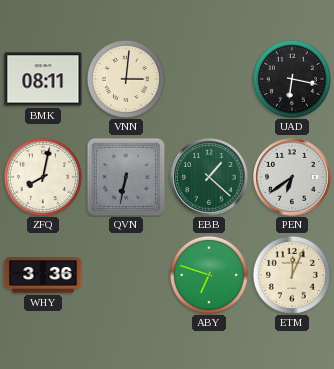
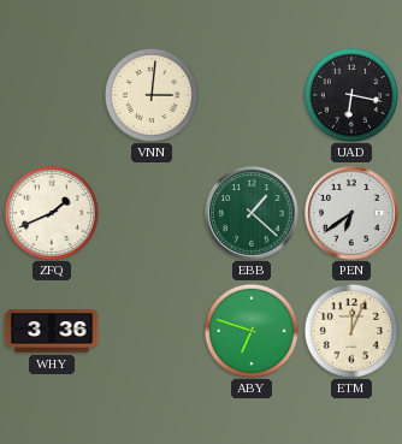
BMK: 08:11 -> none
ZFQ: 8:02 -> 1:41
QVN: 6:32 -> none
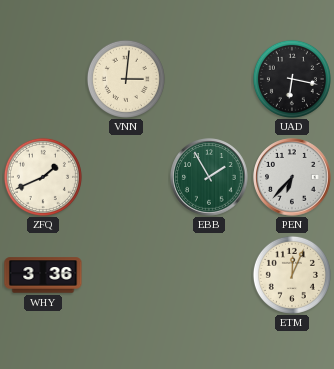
EBB: 1:22 -> 1:55
PEN: 6:39 -> 6:37
ABY: 6:48 -> none
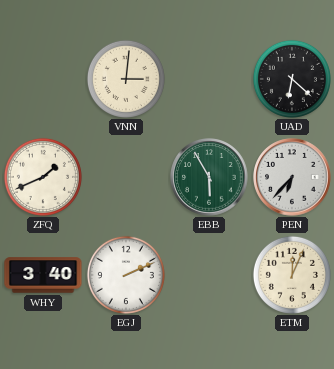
UAD: 6:17 -> 6:22
EBB: 1:55 -> 5:55
WHY: 3:36 -> 3:40
EGJ: none -> 2:11
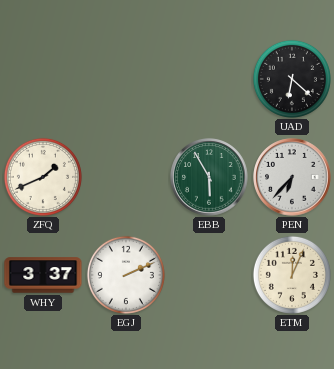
VNN: 3:01 -> none
WHY: 3:40 -> 3:37
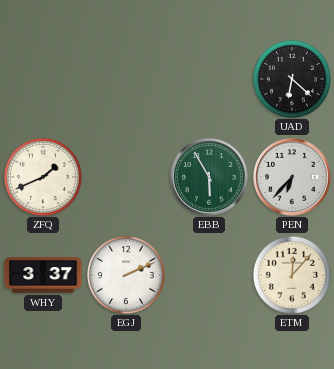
ETM: 12:04 -> 12:07
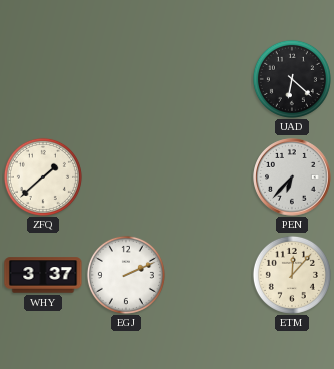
ZFQ: 1:41 -> 1:38
EBB: 5:55 -> none
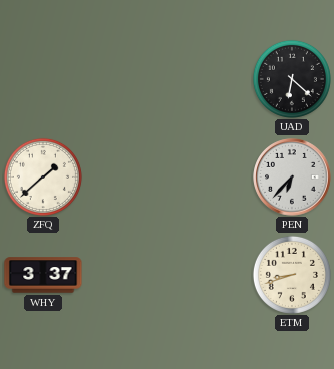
EGJ: 2:11 -> none
ETM: 12:07 -> 8:42
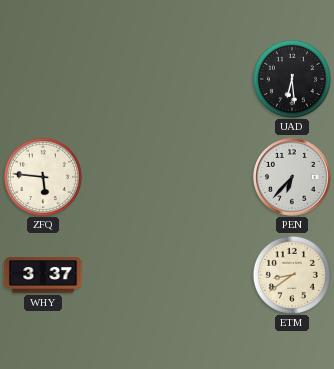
UAD: 6:22 -> 6:29
ZFQ: 1:38 -> 5:46
ETM: 8:42 -> 8:39
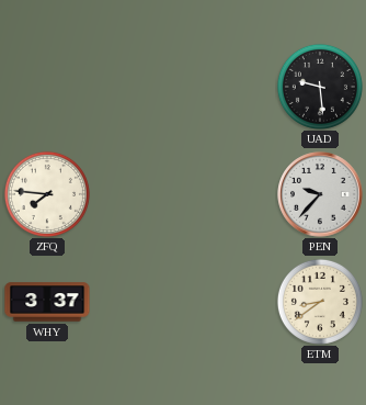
UAD: 6:29 -> 9:29
ZFQ: 5:46 -> 7:46
PEN: 6:37 -> 9:37
